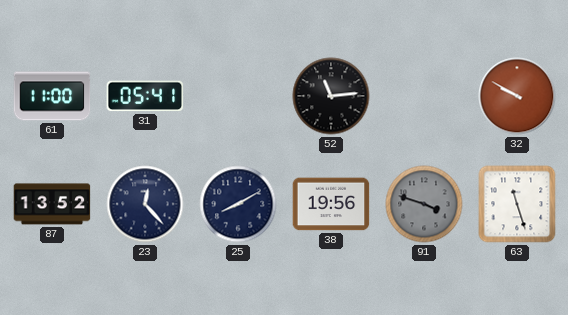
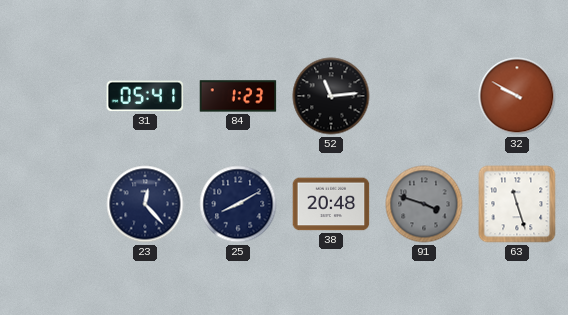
61: 11:00 -> none
84: none -> 1:23
87: 13:52 -> none
38: 19:56 -> 20:48
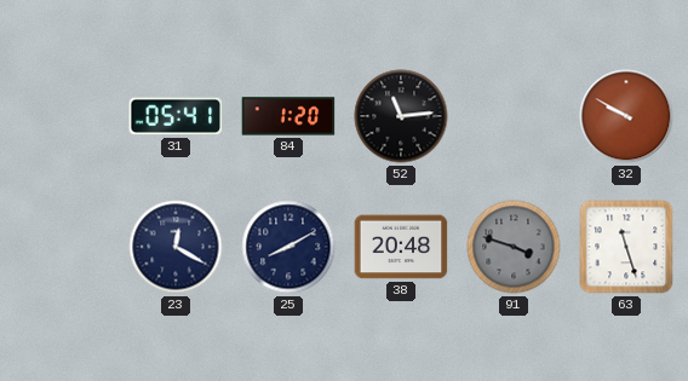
84: 1:23 -> 1:20
23: 12:23 -> 12:20
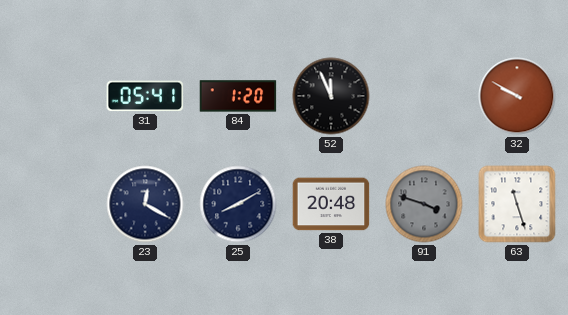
52: 11:14 -> 11:56
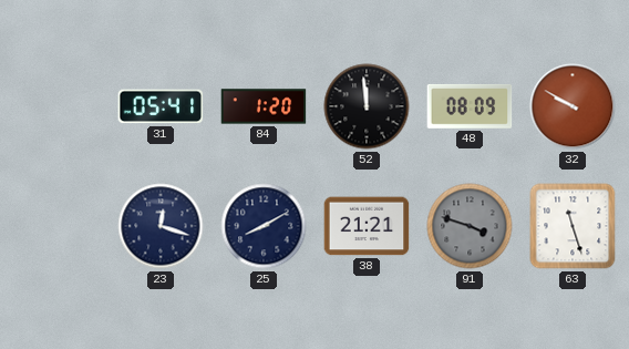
52: 11:56 -> 11:59
48: none -> 08:09
23: 12:20 -> 12:18
38: 20:48 -> 21:21
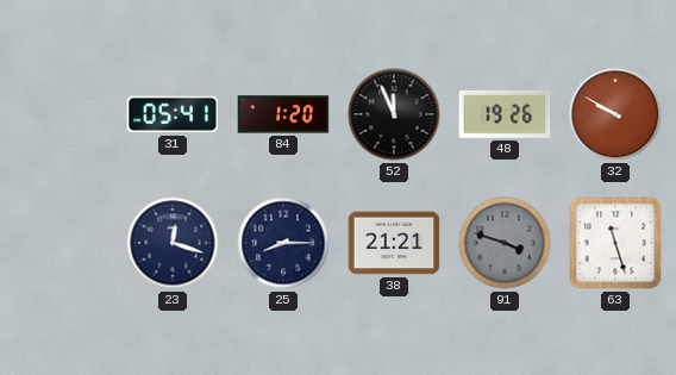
52: 11:59 -> 11:56
48: 08:09 -> 19:26
25: 8:10 -> 8:15
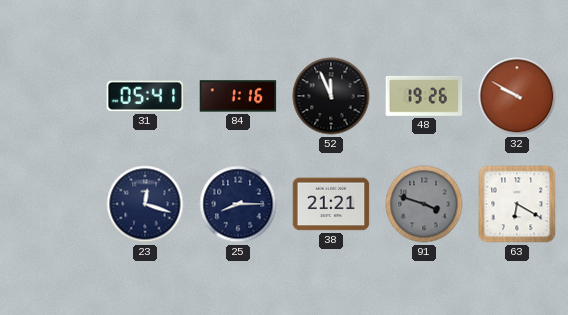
84: 1:20 -> 1:16
63: 11:27 -> 6:20
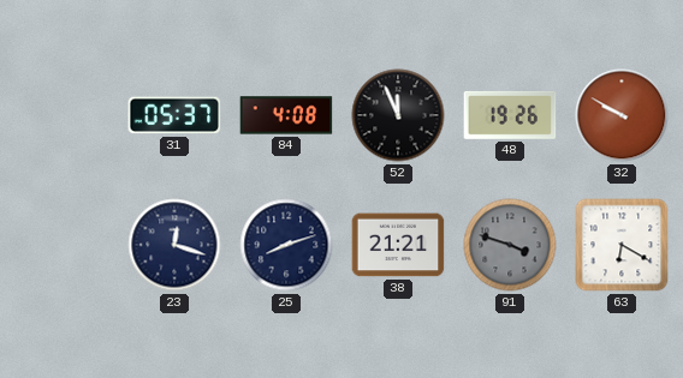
31: 05:41 -> 05:37
84: 1:16 -> 4:08
25: 8:15 -> 8:12
